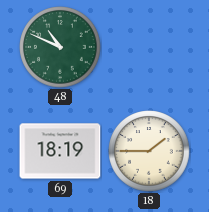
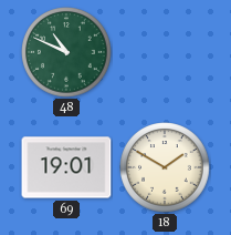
69: 18:19 -> 19:01
18: 1:45 -> 1:50
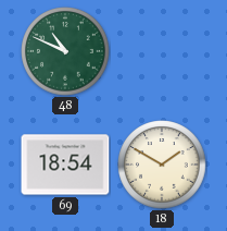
69: 19:01 -> 18:54
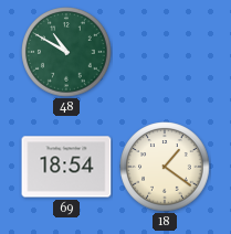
48: 10:49 -> 10:50
18: 1:50 -> 1:21
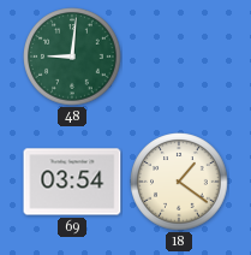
48: 10:50 -> 9:01
69: 18:54 -> 03:54
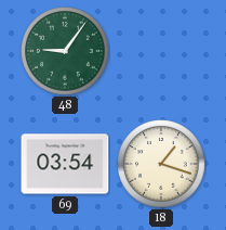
48: 9:01 -> 9:06
18: 1:21 -> 1:18
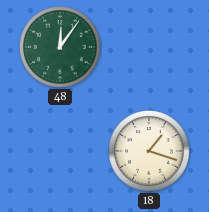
48: 9:06 -> 12:06
69: 03:54 -> none
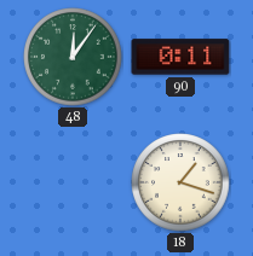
90: none -> 0:11
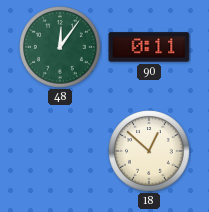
18: 1:18 -> 12:52
